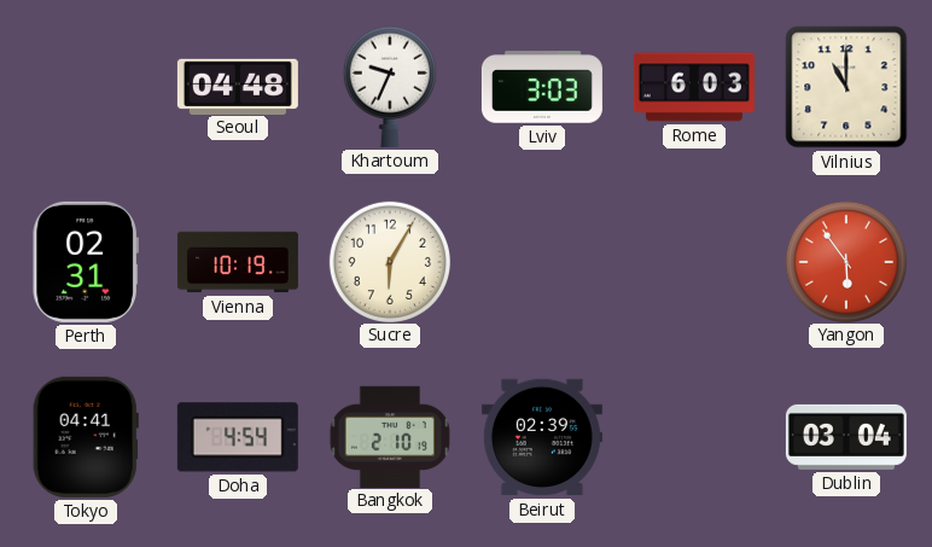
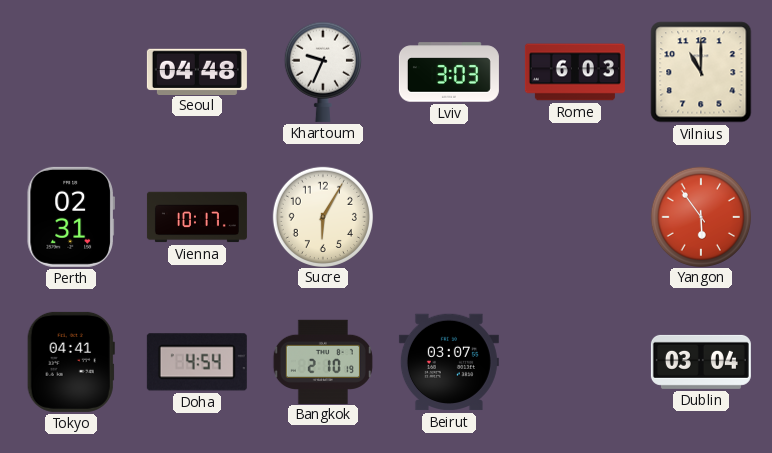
Vienna: 10:19 -> 10:17
Beirut: 02:39 -> 03:07
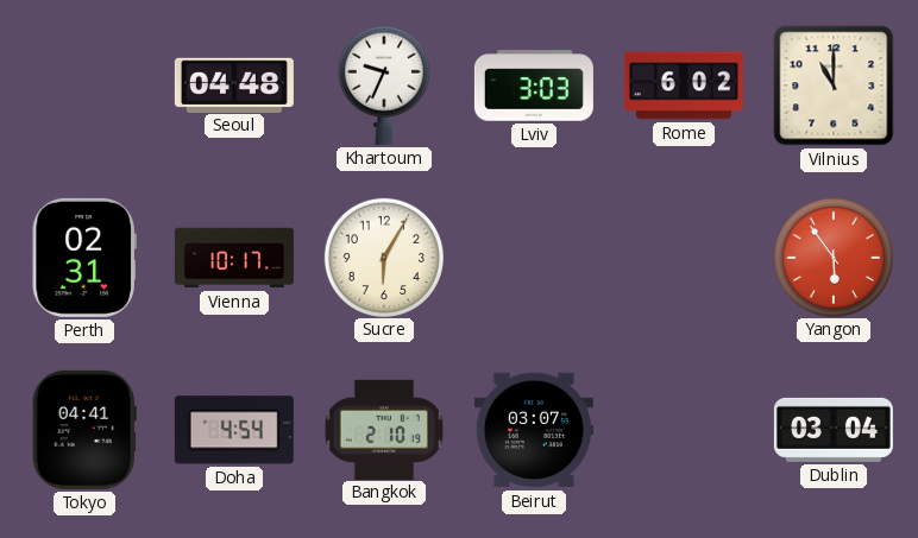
Rome: 6:03 -> 6:02
